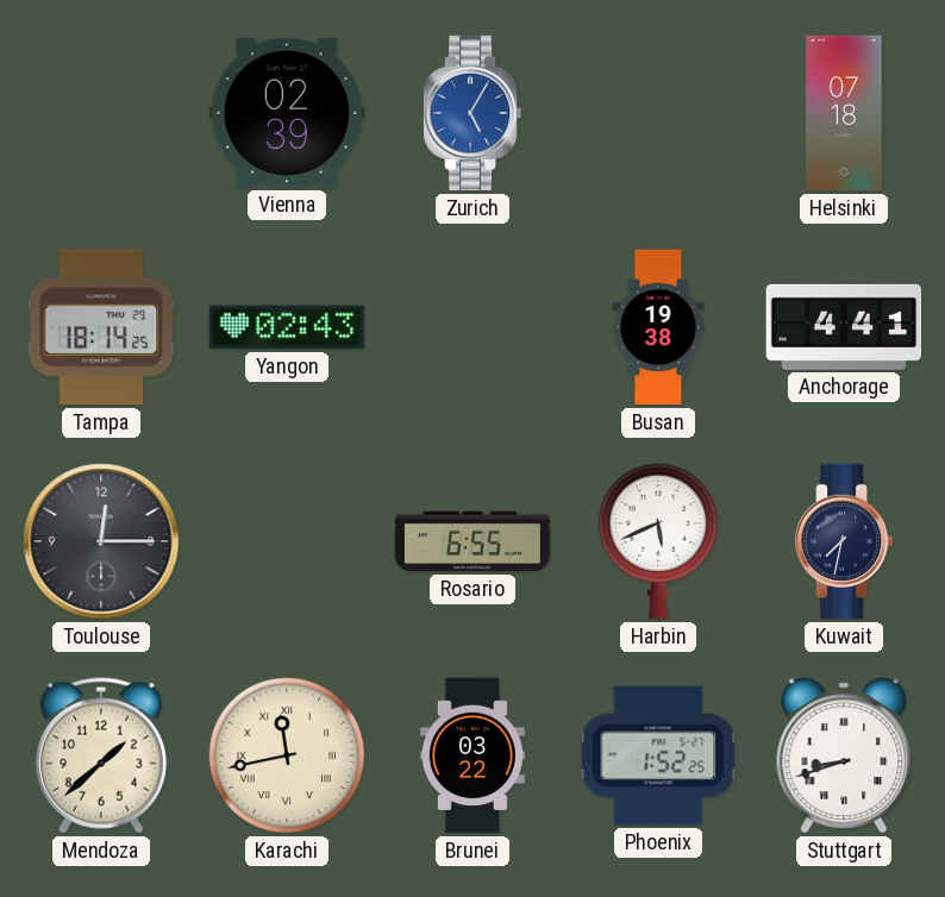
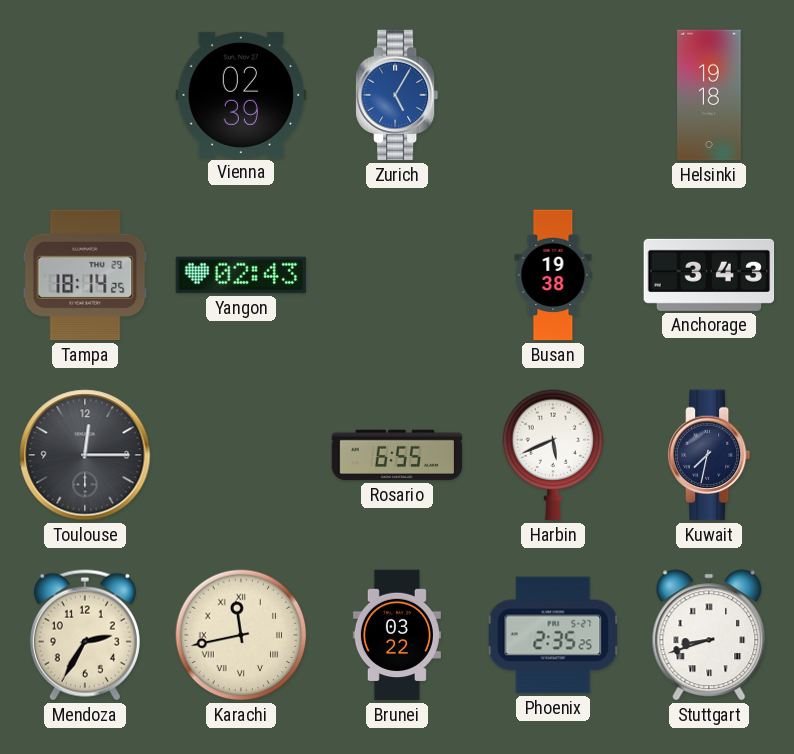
Helsinki: 07:18 -> 19:18
Anchorage: 4:41 -> 3:43
Mendoza: 1:38 -> 2:35
Phoenix: 1:52 -> 2:35
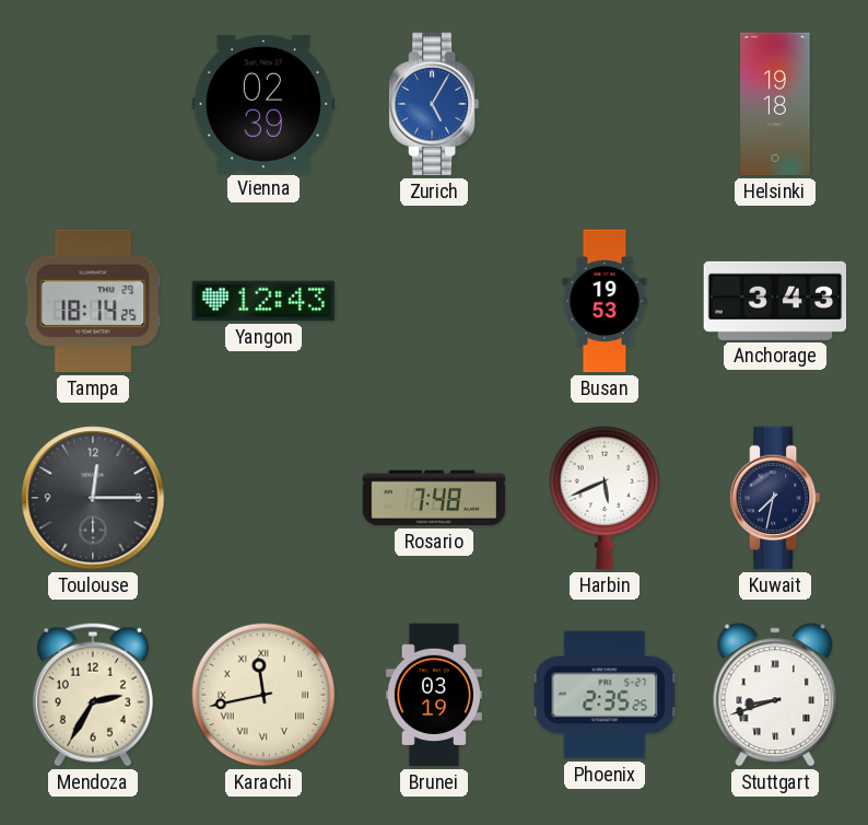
Yangon: 02:43 -> 12:43
Busan: 19:38 -> 19:53
Rosario: 6:55 -> 7:48
Brunei: 03:22 -> 03:19
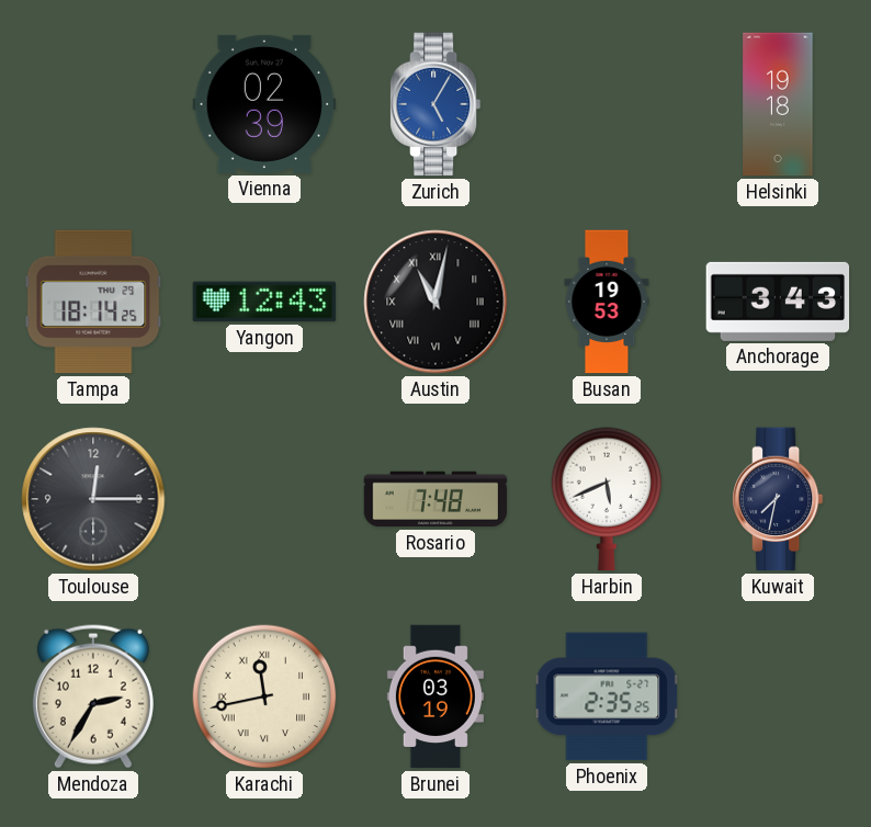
Austin: none -> 11:02
Stuttgart: 8:42 -> none
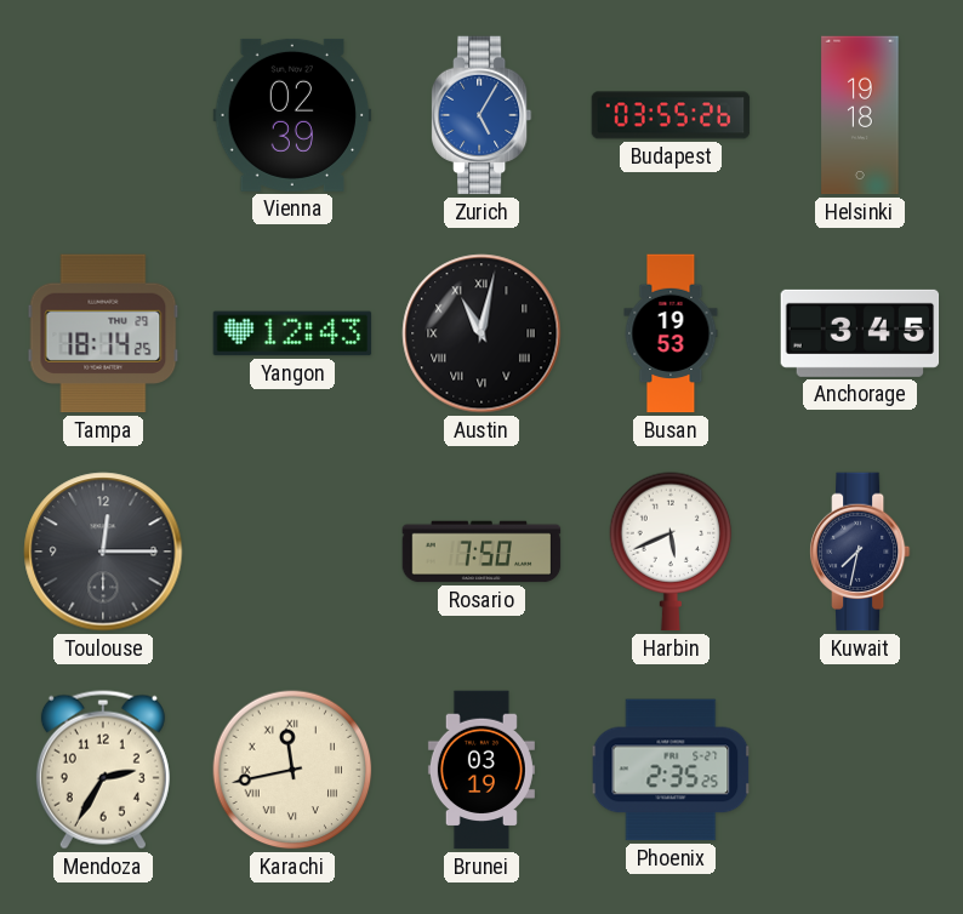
Budapest: none -> 03:55
Anchorage: 3:43 -> 3:45
Rosario: 7:48 -> 7:50
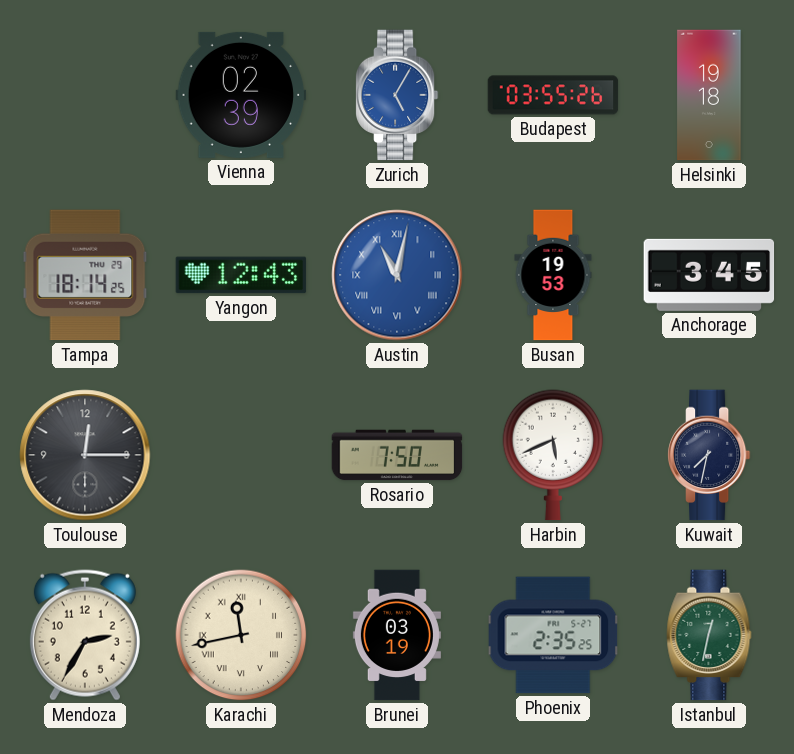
Austin dial: black -> blue
Istanbul: none -> 12:32
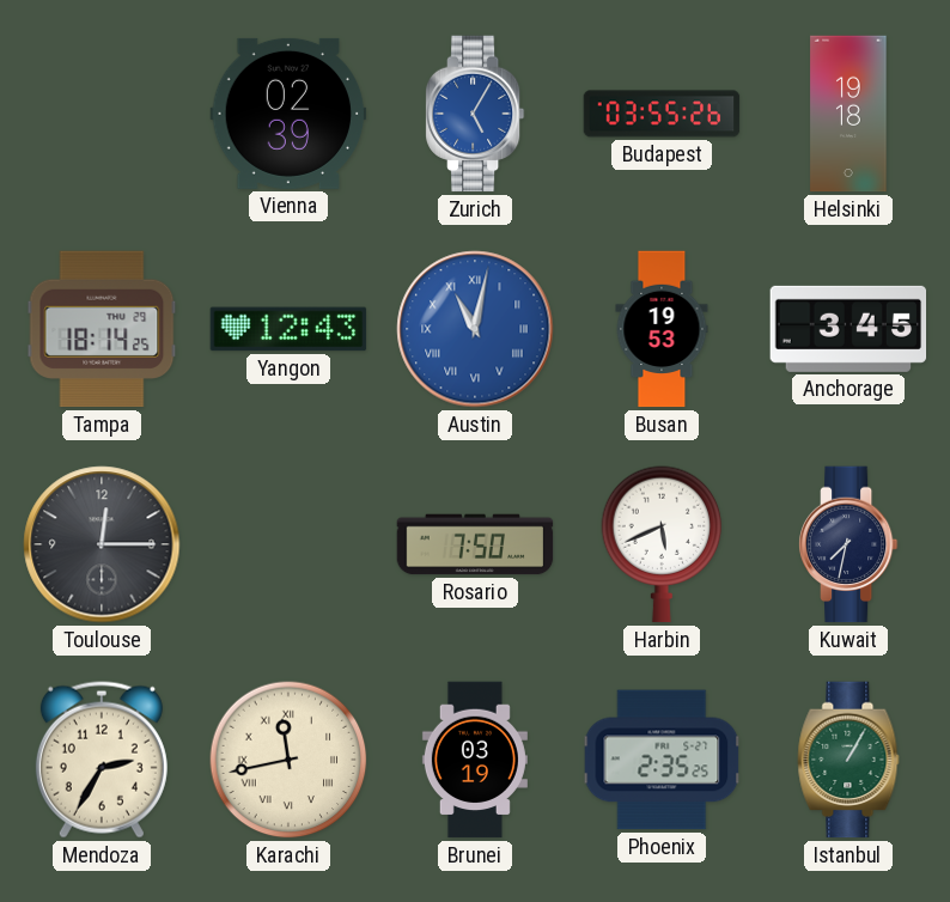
Istanbul: 12:32 -> 1:05
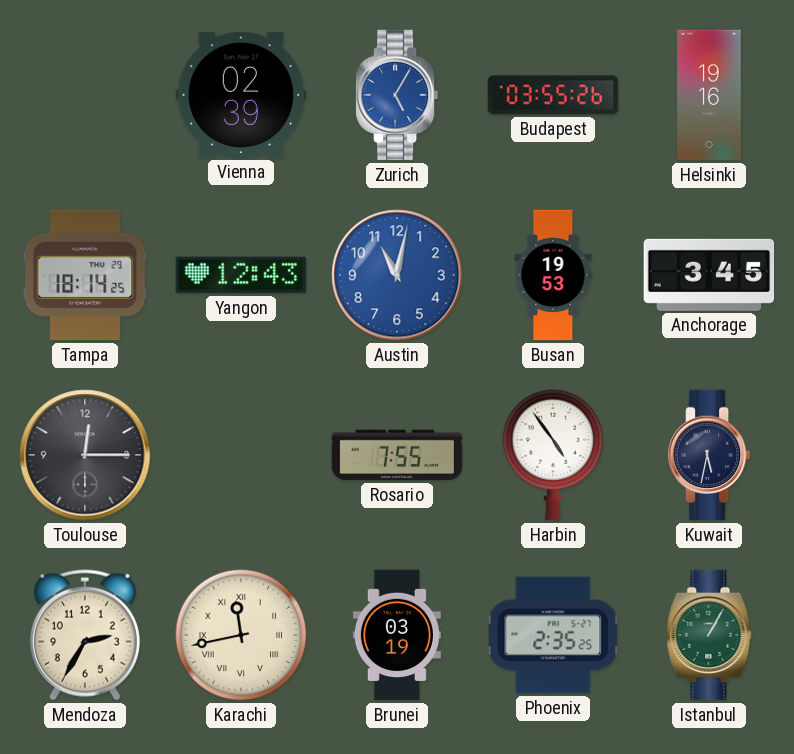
Helsinki: 19:18 -> 19:16
Austin numerals: Roman -> Arabic
Rosario: 7:50 -> 7:55
Harbin: 5:41 -> 4:54
Kuwait: 7:32 -> 5:32
